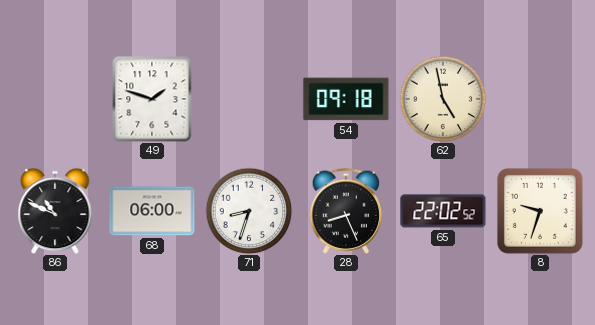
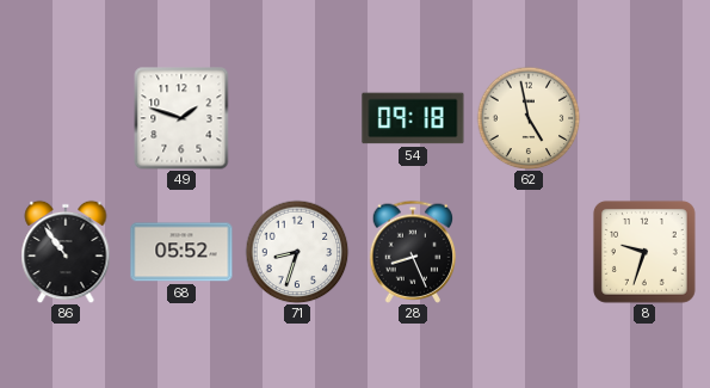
86: 10:49 -> 10:54
68: 06:00 -> 05:52
65: 22:02 -> none
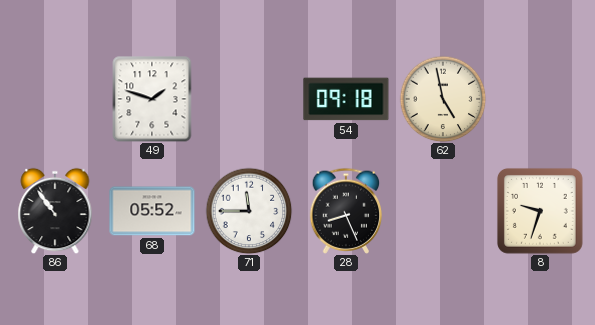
71: 8:33 -> 11:45
